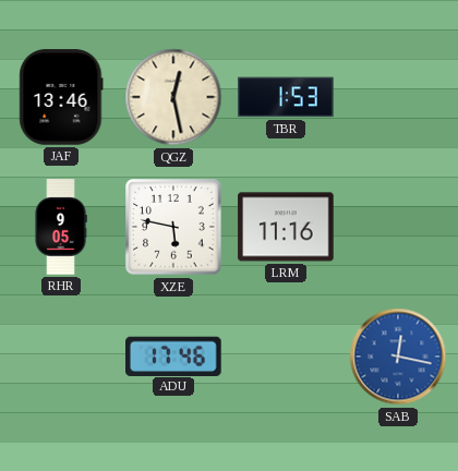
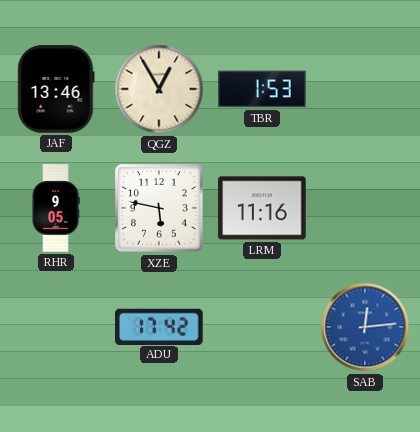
QGZ: 12:28 -> 12:55
ADU: 17:46 -> 17:42
SAB: 12:17 -> 12:14
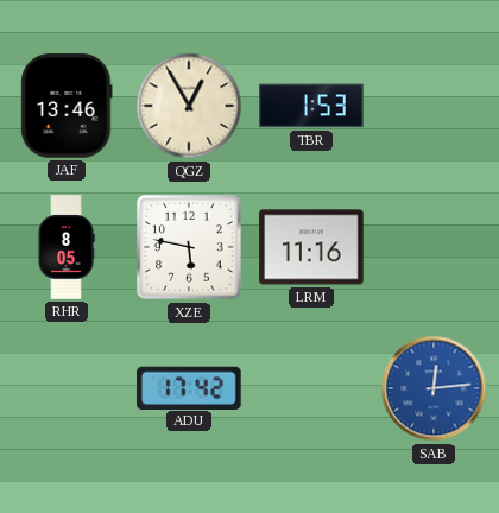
RHR: 9:05 -> 8:05
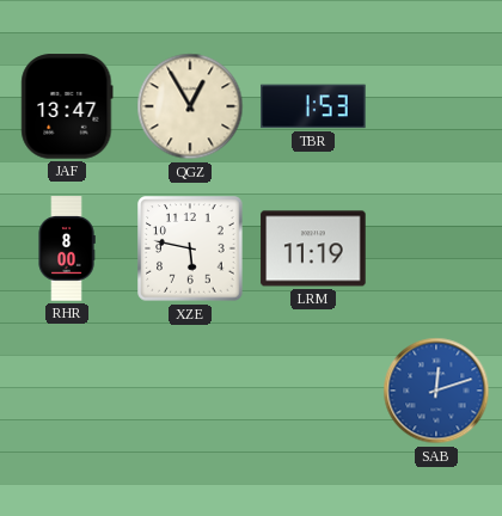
JAF: 13:46 -> 13:47
RHR: 8:05 -> 8:00
LRM: 11:16 -> 11:19
ADU: 17:42 -> none
SAB: 12:14 -> 12:12
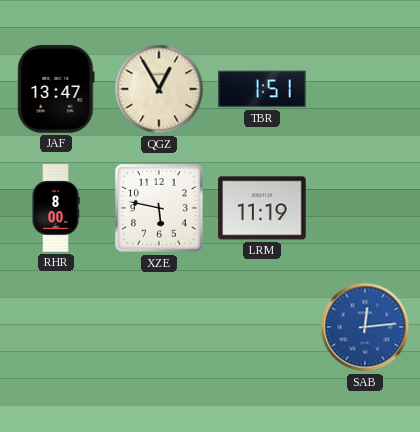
TBR: 1:53 -> 1:51
SAB: 12:12 -> 12:14
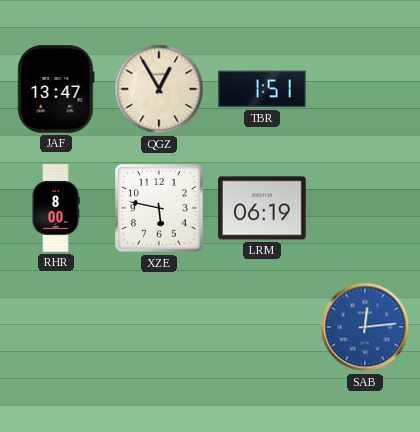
LRM: 11:19 -> 06:19
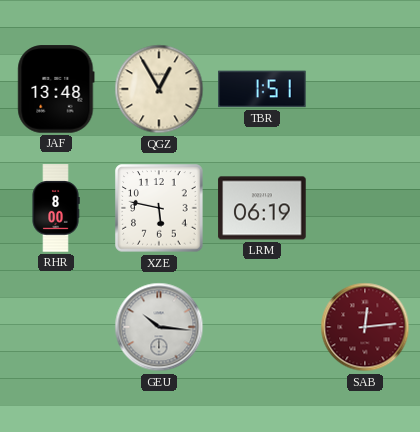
JAF: 13:47 -> 13:48
GEU: none -> 10:16
SAB dial: blue -> burgundy
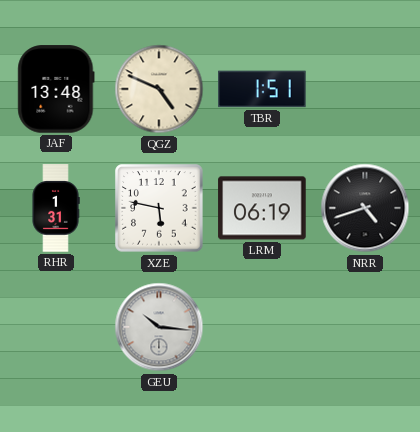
QGZ: 12:55 -> 4:49
RHR: 8:00 -> 1:31
NRR: none -> 4:42
SAB: 12:14 -> none
